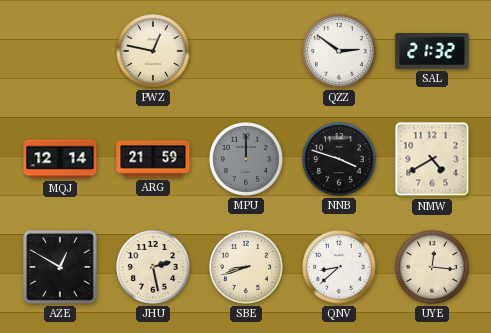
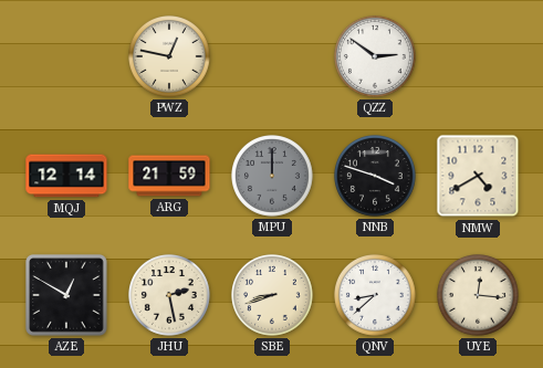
SAL: 21:32 -> none
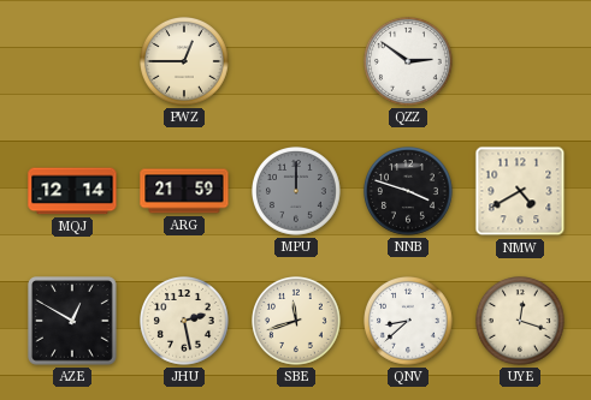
PWZ: 12:47 -> 12:45
SBE: 8:42 -> 11:42
UYE: 12:16 -> 12:18
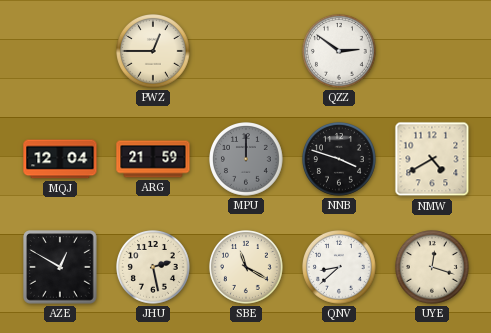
MQJ: 12:14 -> 12:04
SBE: 11:42 -> 11:20
